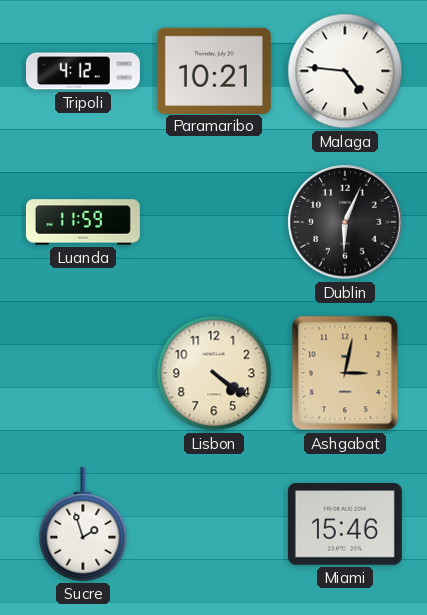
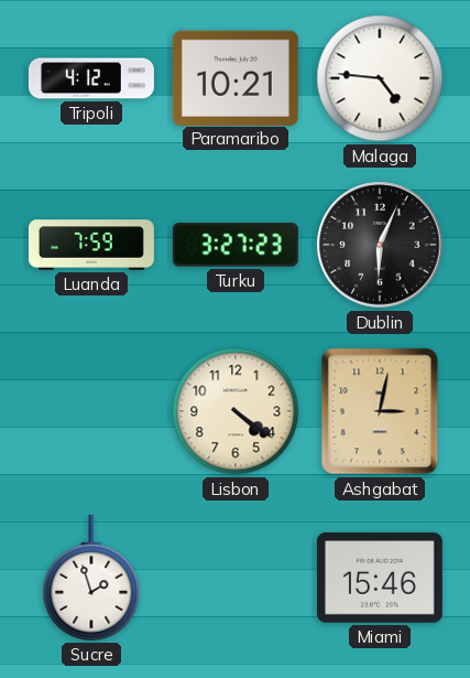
Luanda: 11:59 -> 7:59
Turku: none -> 3:27
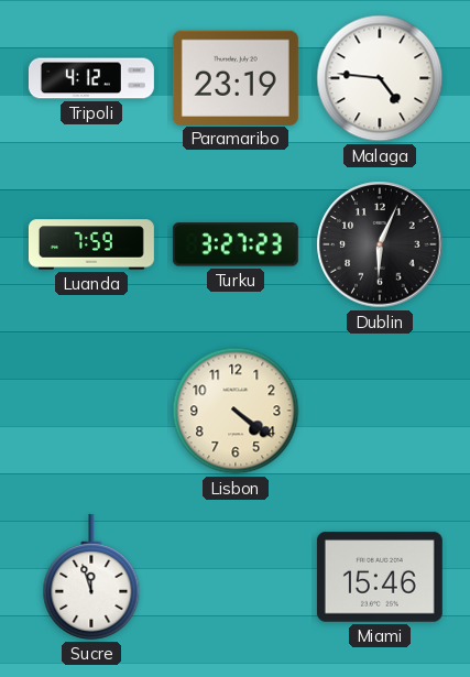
Paramaribo: 10:21 -> 23:19
Ashgabat: 3:02 -> none
Sucre: 1:57 -> 11:57
